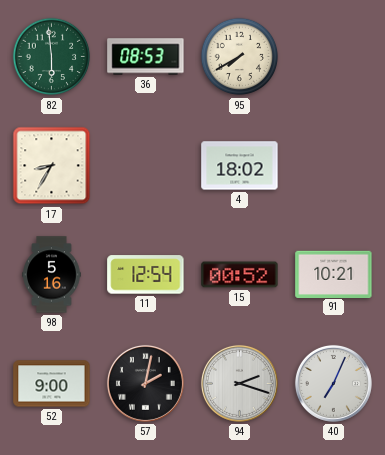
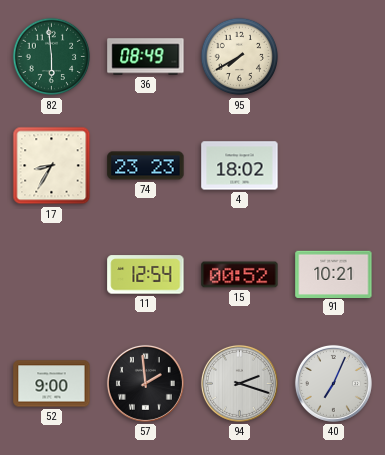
36: 08:53 -> 08:49
74: none -> 23:23
98: 5:16 -> none
57: 2:02 -> 1:59
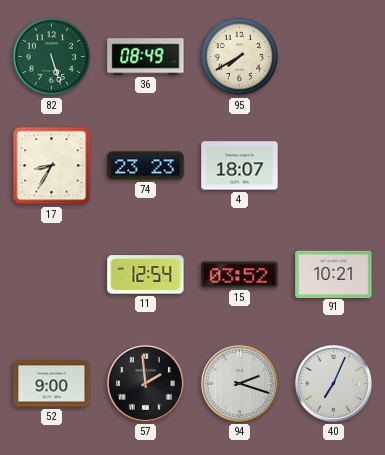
82: 5:59 -> 5:27
4: 18:02 -> 18:07
15: 00:52 -> 03:52
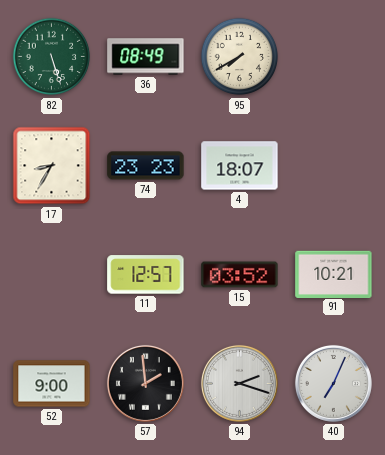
11: 12:54 -> 12:57
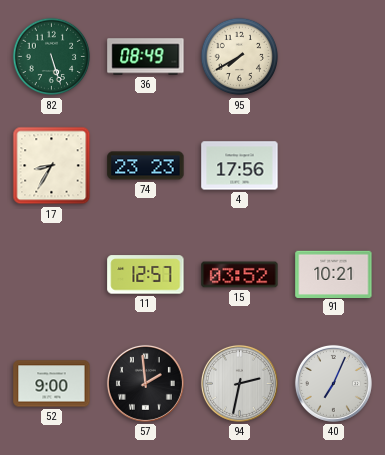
4: 18:07 -> 17:56
94: 2:18 -> 2:32
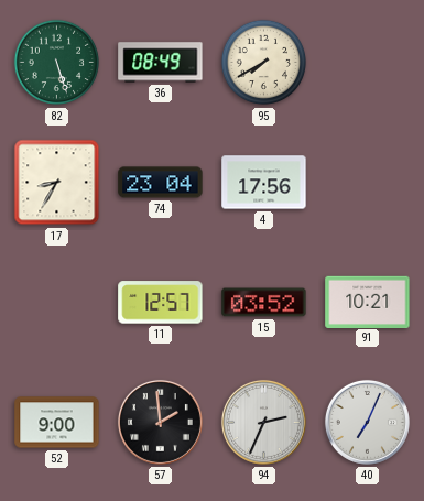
74: 23:23 -> 23:04
94: 2:32 -> 2:34
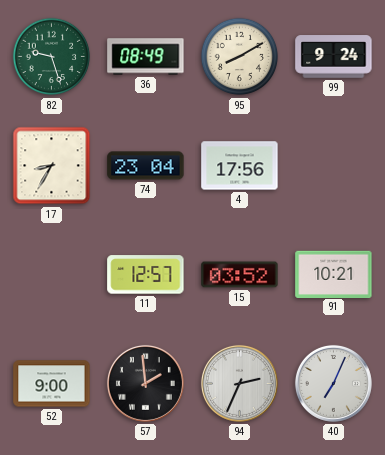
82: 5:27 -> 9:27
95: 7:40 -> 8:10
99: none -> 9:24
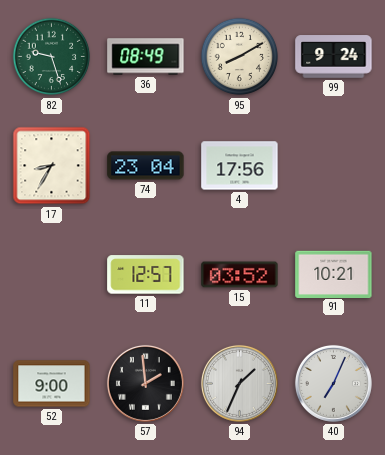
94: 2:34 -> 1:34
